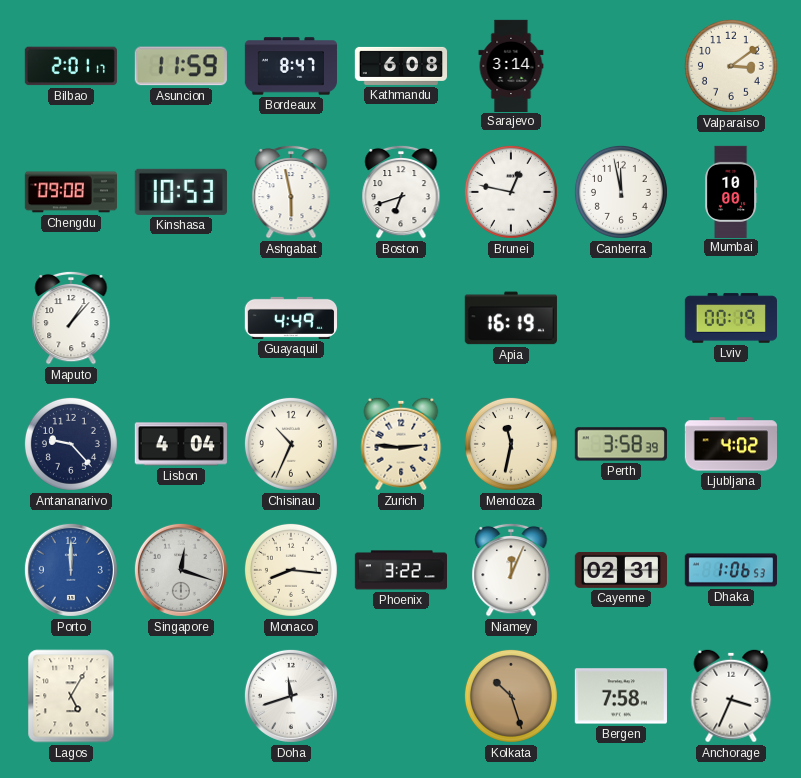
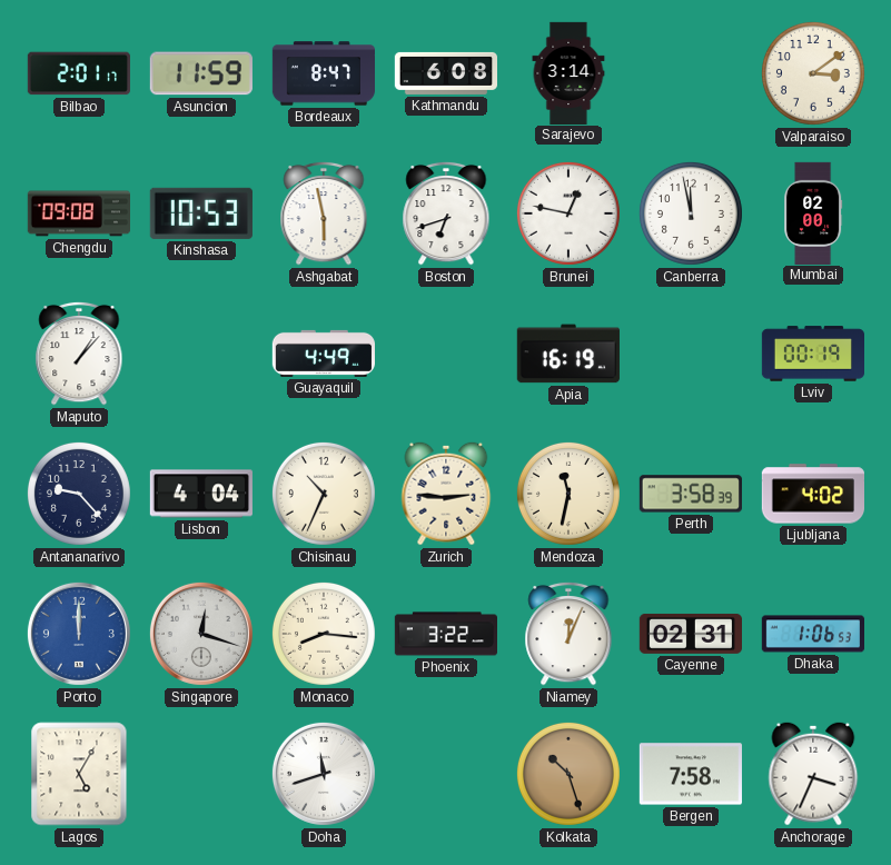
Mumbai: 10:00 -> 02:00
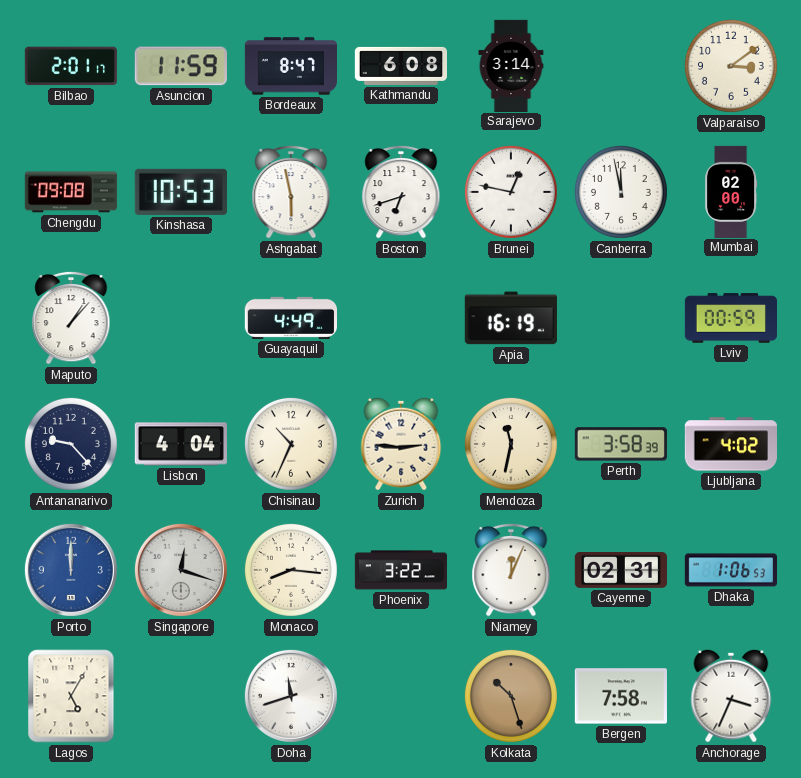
Lviv: 00:19 -> 00:59
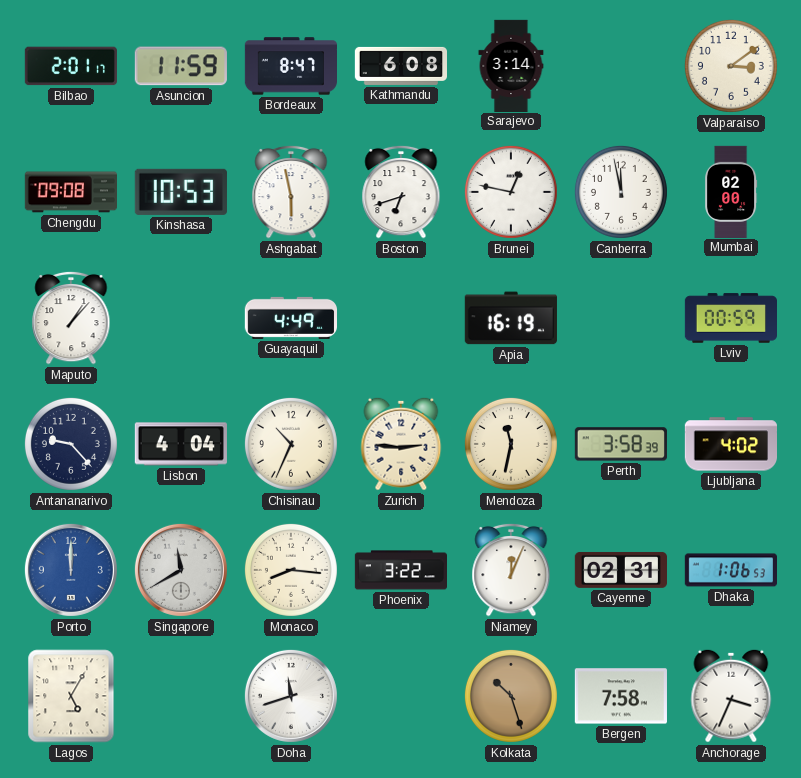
Singapore: 12:18 -> 11:40
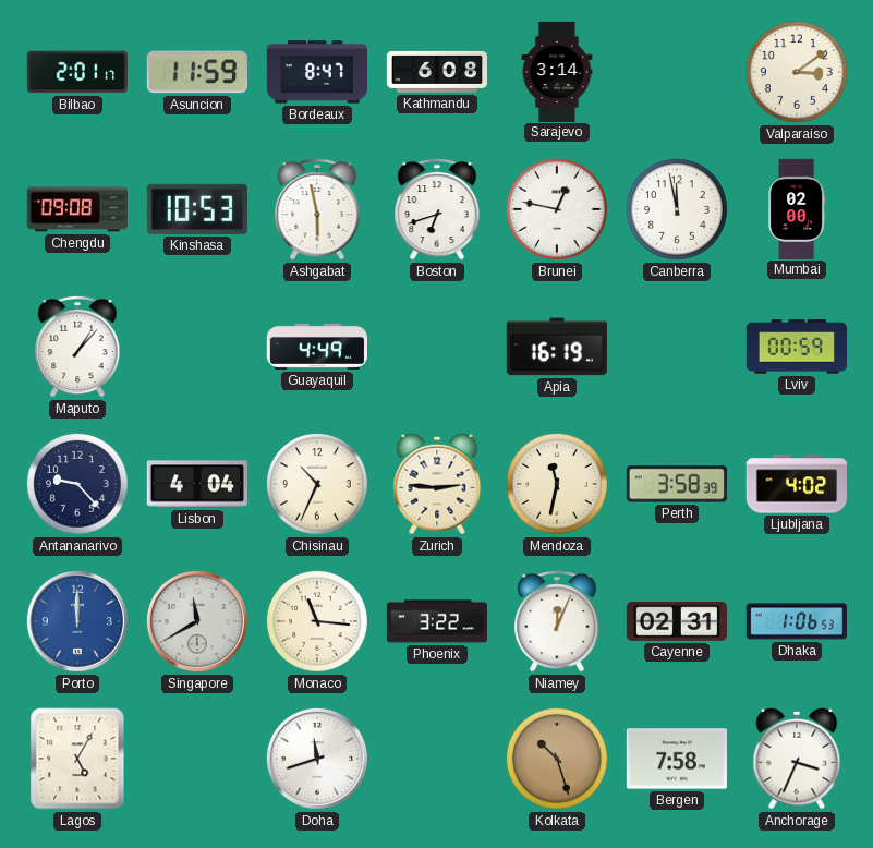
Monaco: 8:16 -> 11:16
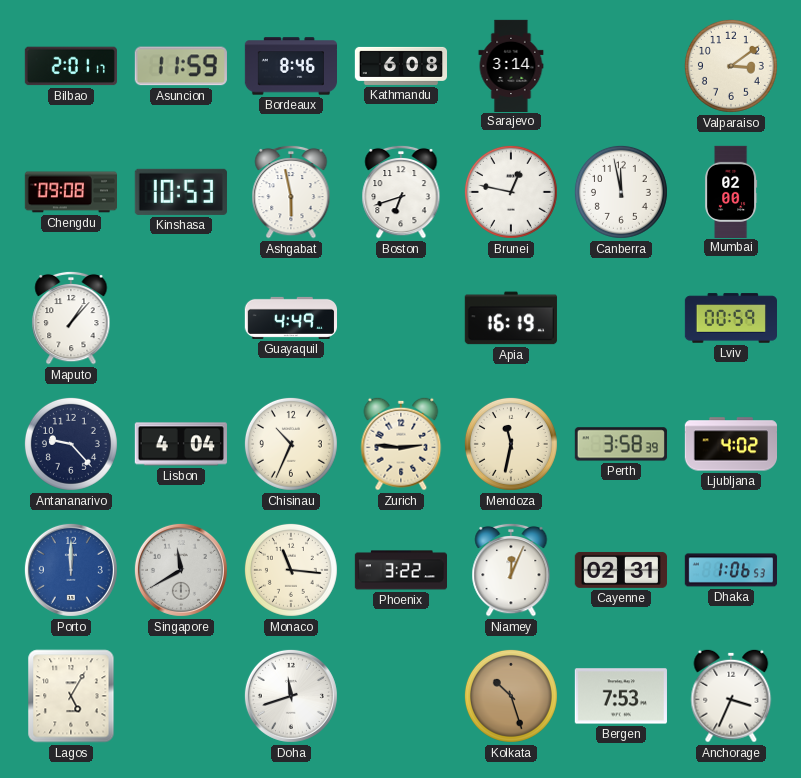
Bordeaux: 8:47 -> 8:46
Bergen: 7:58 -> 7:53
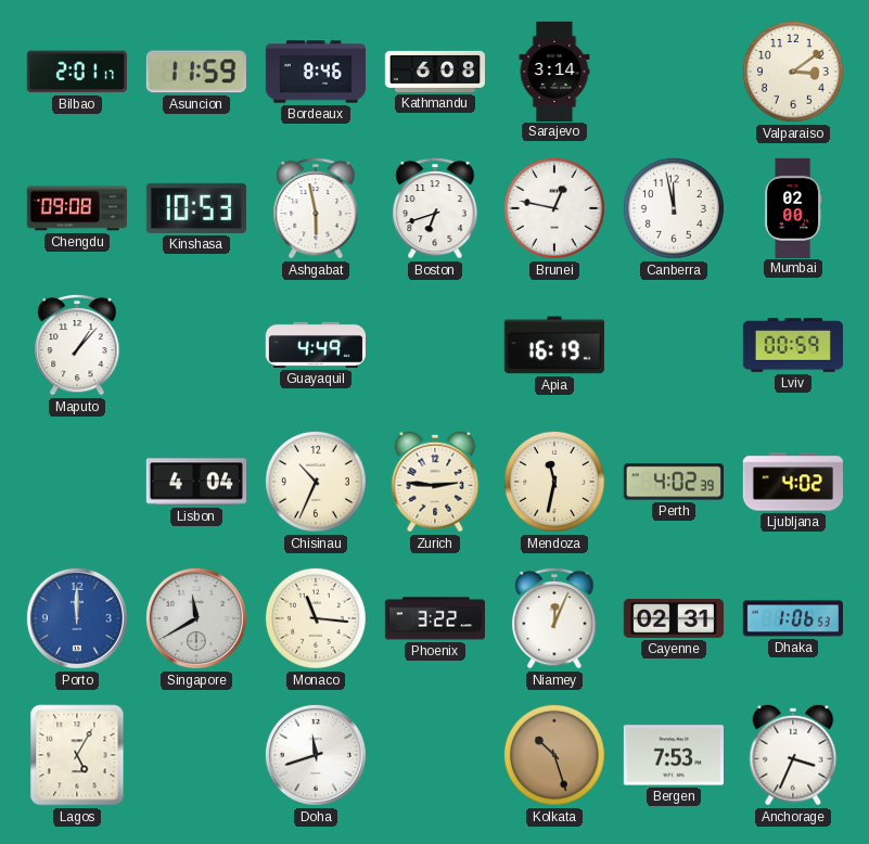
Antananarivo: 9:23 -> none
Perth: 3:58 -> 4:02
